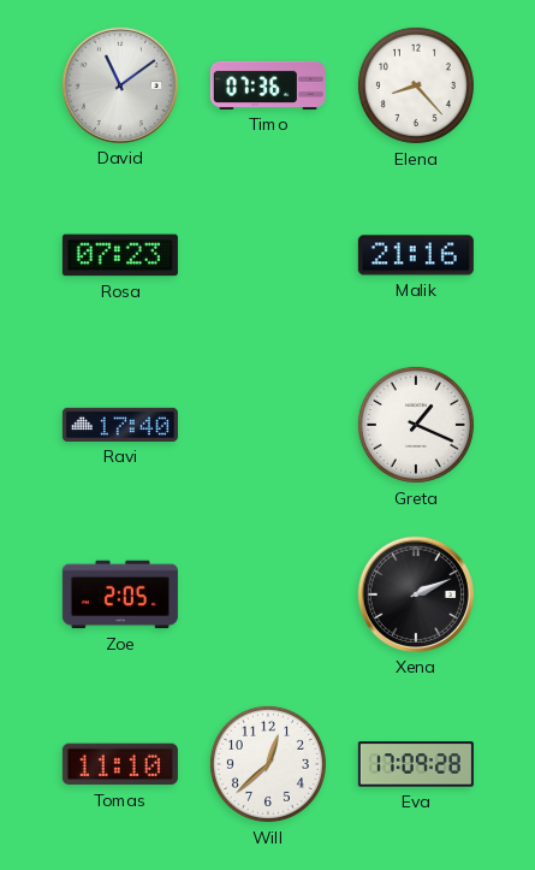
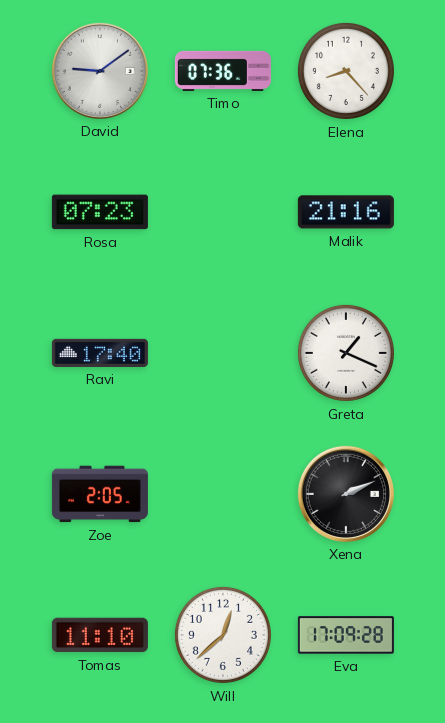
David: 11:09 -> 9:09
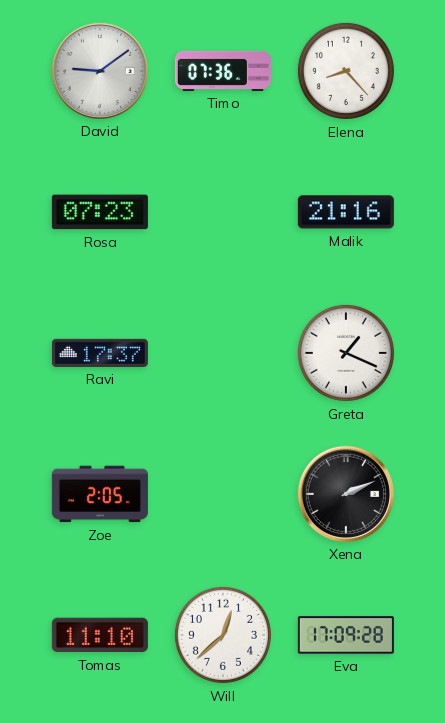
Ravi: 17:40 -> 17:37
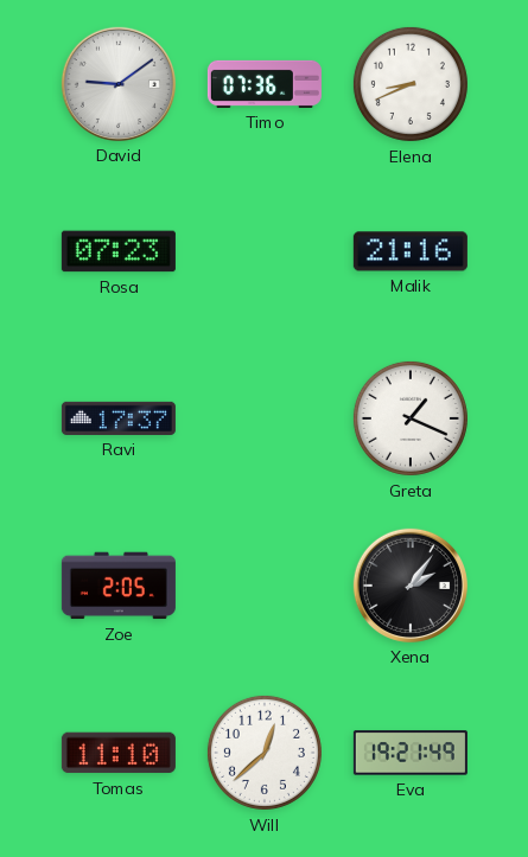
Elena: 8:23 -> 8:41
Xena: 2:11 -> 2:06
Eva: 17:09 -> 19:21
